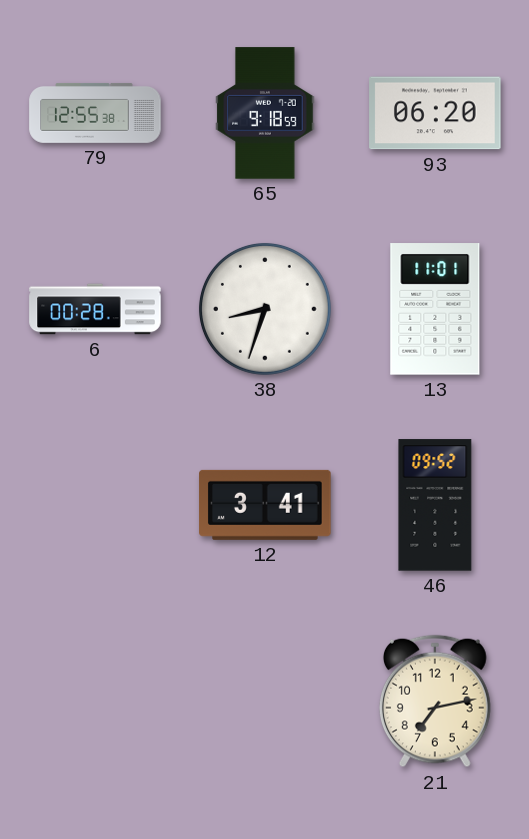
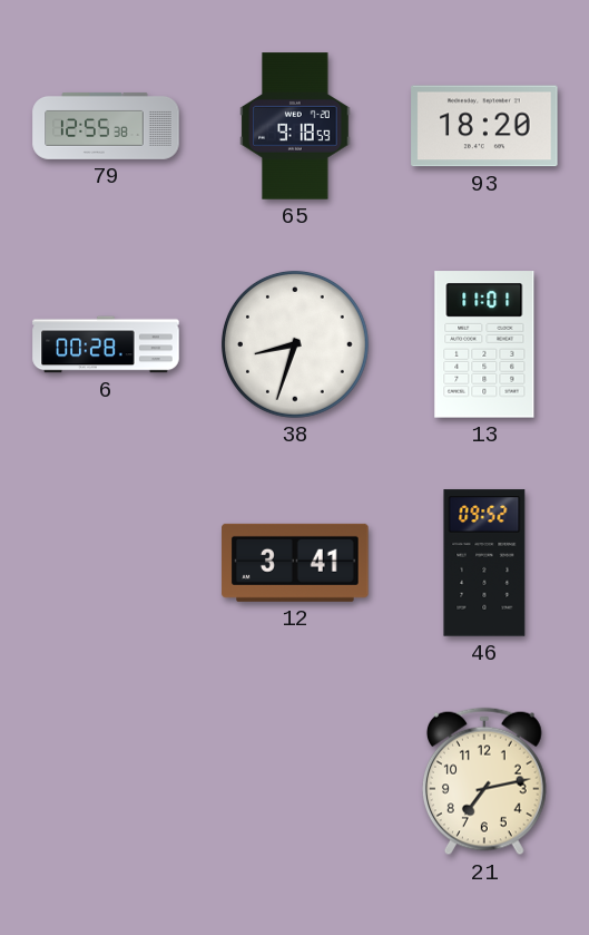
93: 06:20 -> 18:20
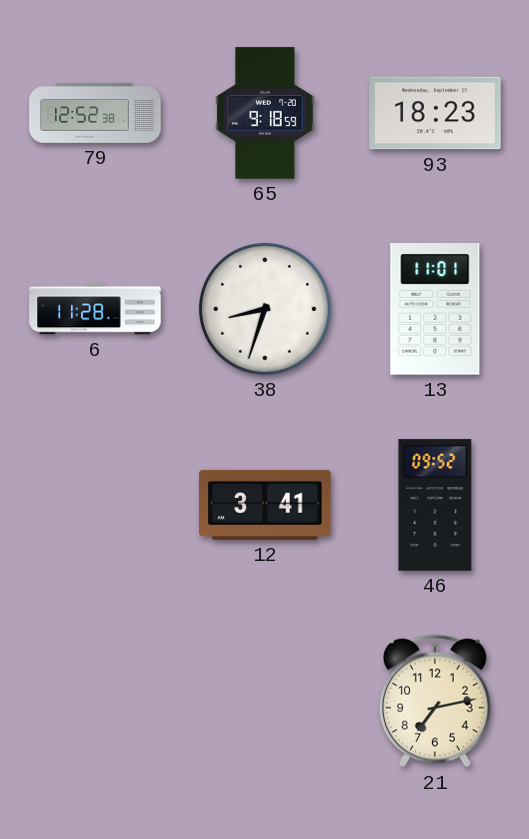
79: 12:55 -> 12:52
93: 18:20 -> 18:23
6: 00:28 -> 11:28
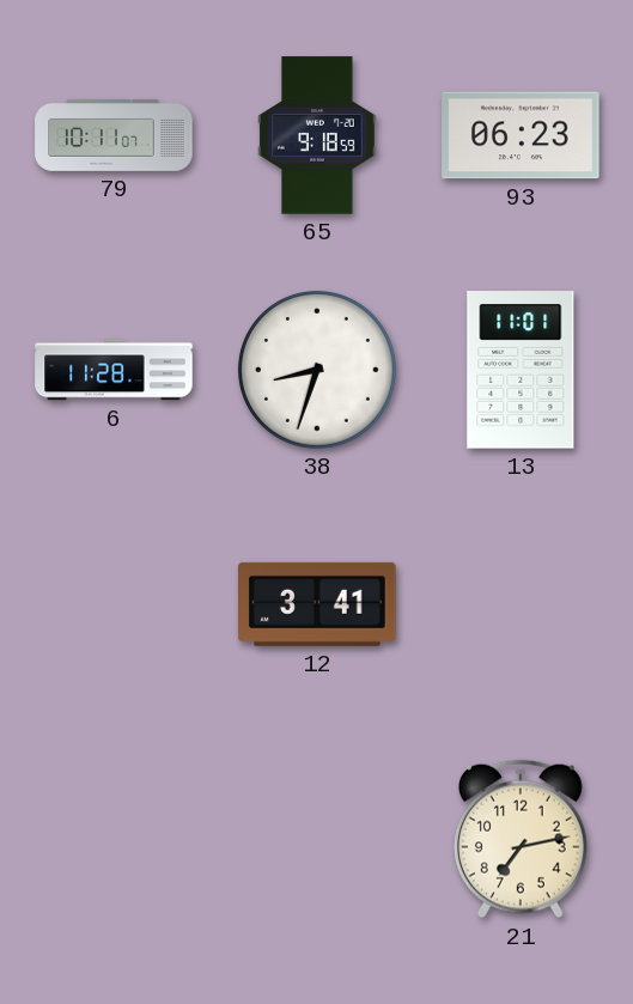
79: 12:52 -> 10:11
93: 18:23 -> 06:23
46: 09:52 -> none
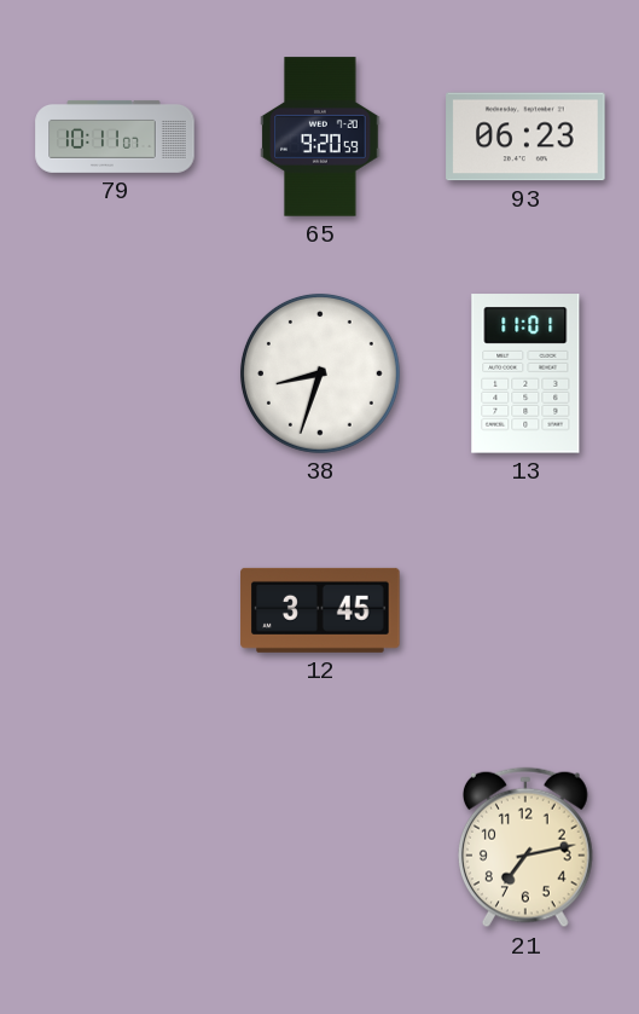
65: 9:18 -> 9:20
6: 11:28 -> none
12: 3:41 -> 3:45
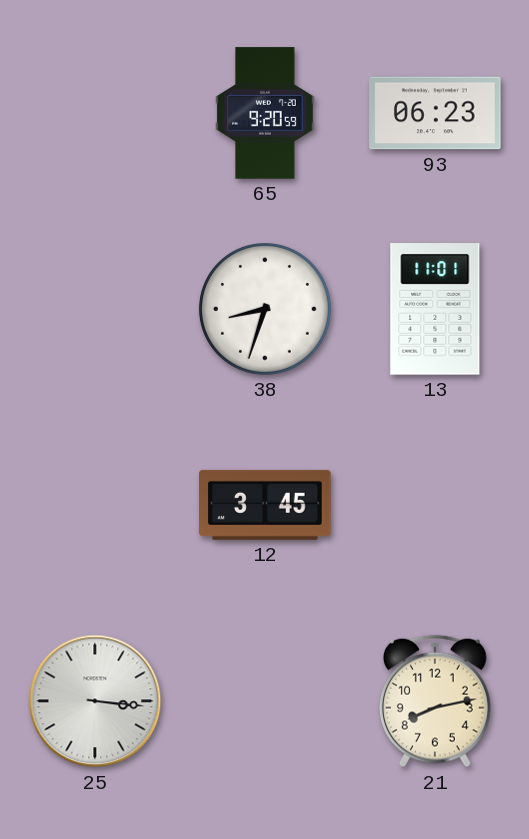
79: 10:11 -> none
25: none -> 3:16
21: 7:13 -> 8:13
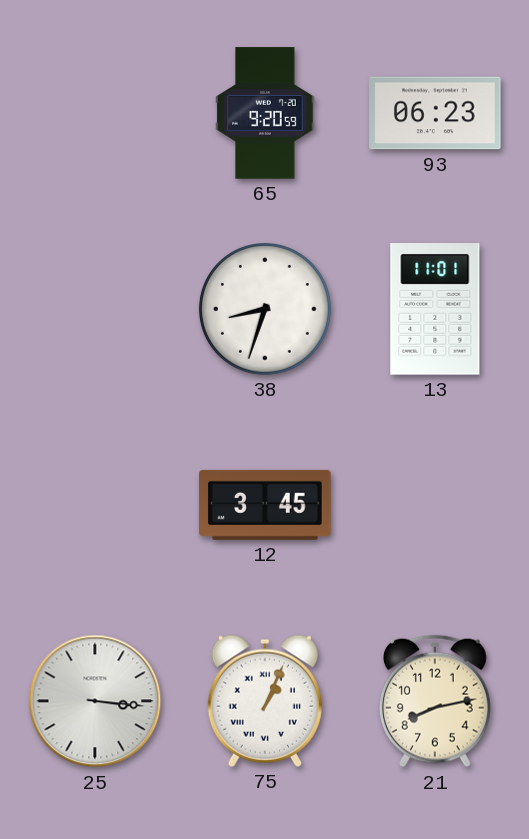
75: none -> 1:04
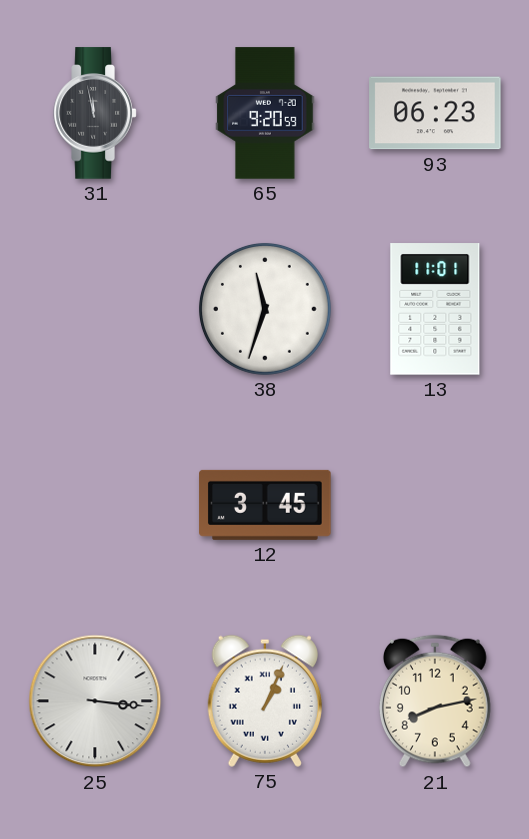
31: none -> 11:58
38: 8:33 -> 11:33
